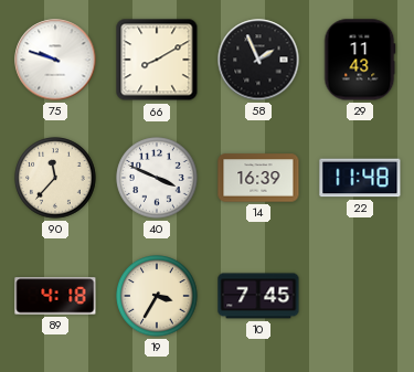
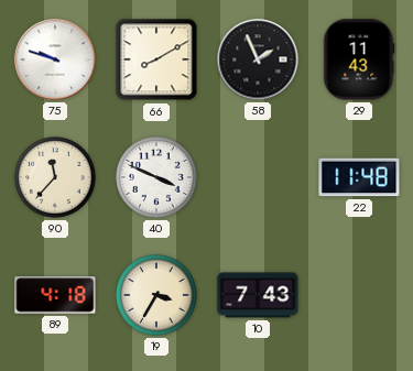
14: 16:39 -> none
10: 7:45 -> 7:43
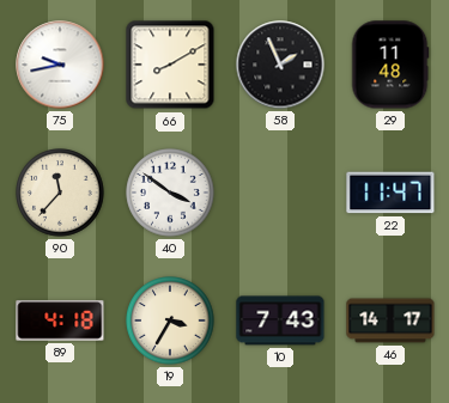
75: 9:48 -> 9:43
29: 11:43 -> 11:48
40: 3:49 -> 3:51
22: 11:48 -> 11:47
46: none -> 14:17
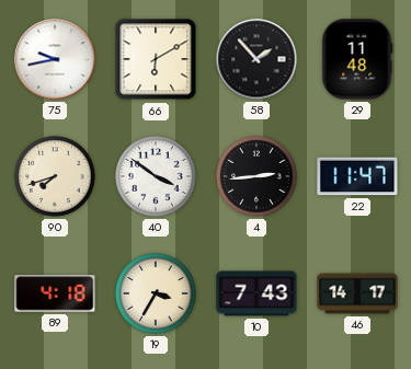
66: 8:10 -> 6:10
58: 1:56 -> 1:53
90: 11:37 -> 7:42
4: none -> 2:44
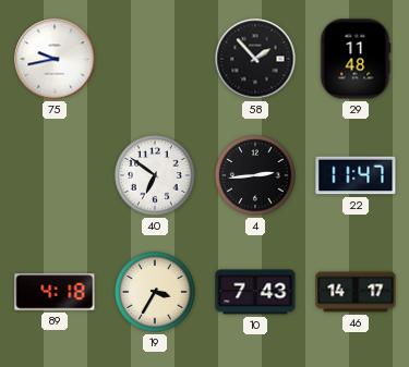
66: 6:10 -> none
90: 7:42 -> none
40: 3:51 -> 6:51
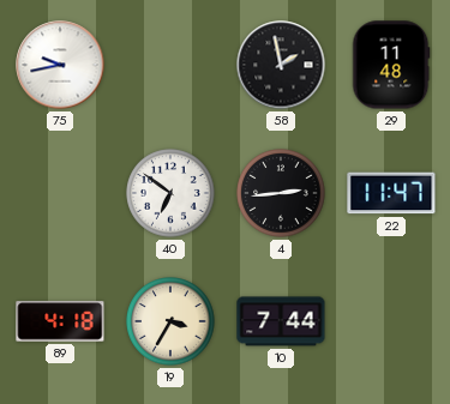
58: 1:53 -> 1:58
10: 7:43 -> 7:44
46: 14:17 -> none
